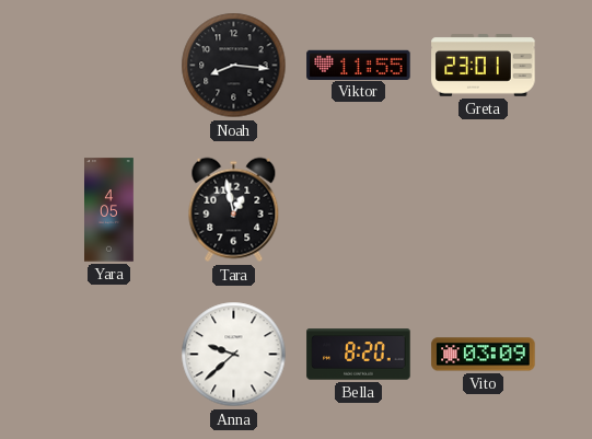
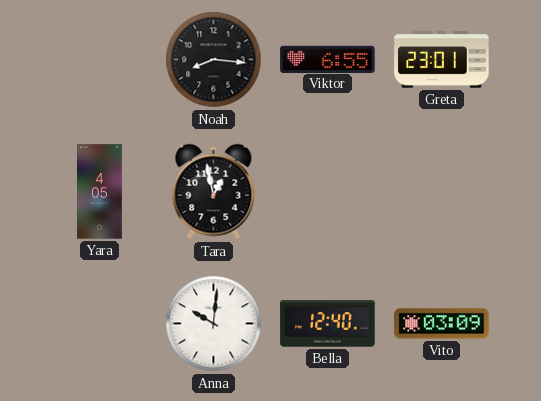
Viktor: 11:55 -> 6:55
Anna: 9:38 -> 10:01
Bella: 8:20 -> 12:40
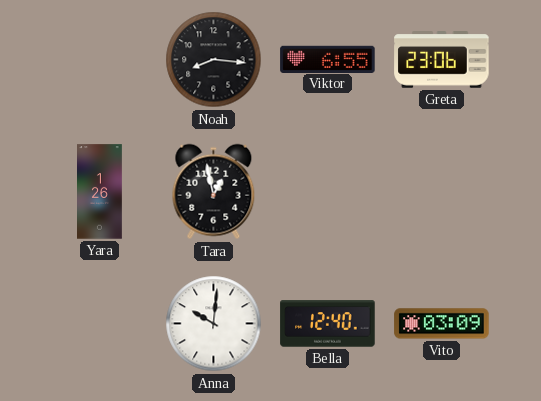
Greta: 23:01 -> 23:06
Yara: 4:05 -> 1:26
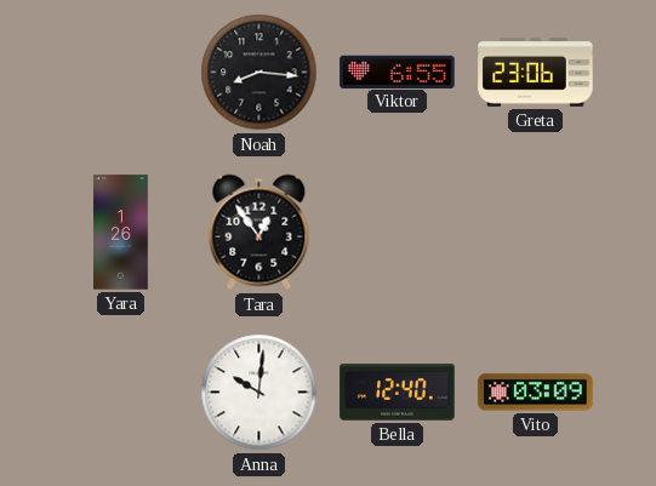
Tara: 12:58 -> 12:54
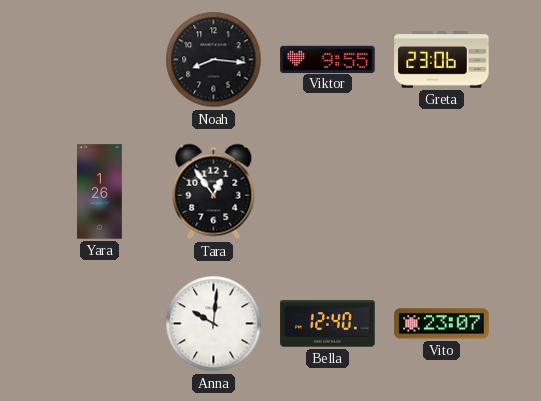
Viktor: 6:55 -> 9:55
Vito: 03:09 -> 23:07
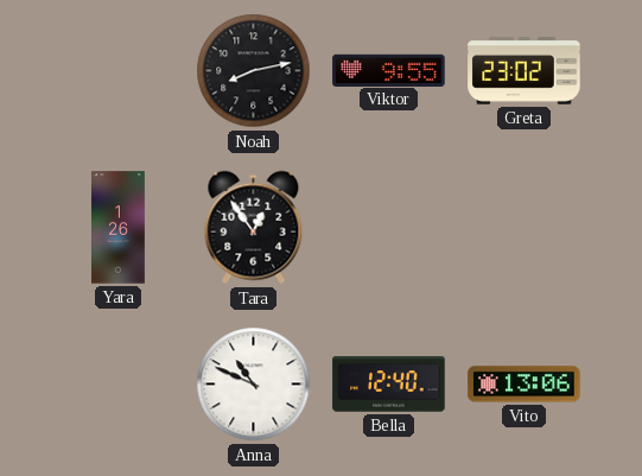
Noah: 8:16 -> 8:13
Greta: 23:06 -> 23:02
Anna: 10:01 -> 10:49
Vito: 23:07 -> 13:06
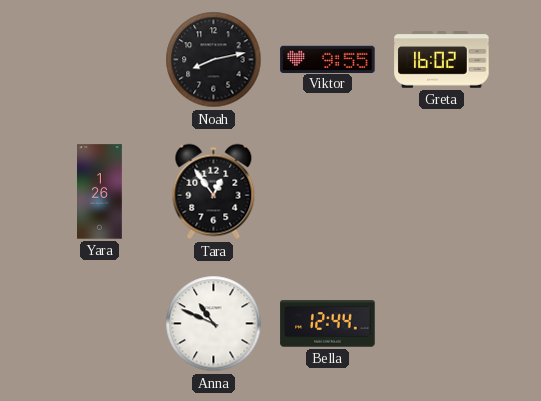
Greta: 23:02 -> 16:02
Bella: 12:40 -> 12:44
Vito: 13:06 -> none
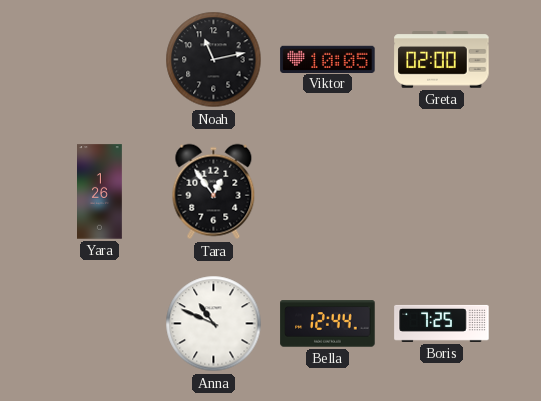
Noah: 8:13 -> 11:13
Viktor: 9:55 -> 10:05
Greta: 16:02 -> 02:00
Boris: none -> 7:25
